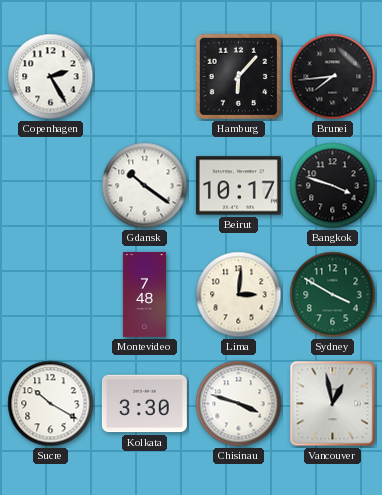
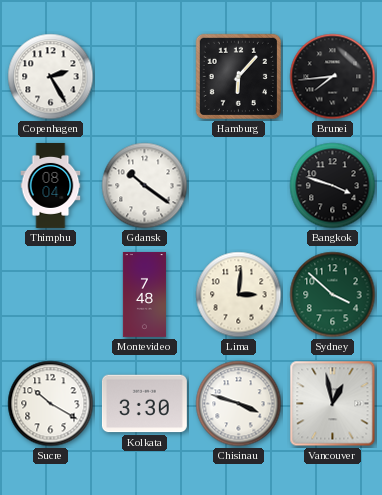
Thimphu: none -> 08:04
Beirut: 10:17 -> none
Sydney: 3:50 -> 3:52
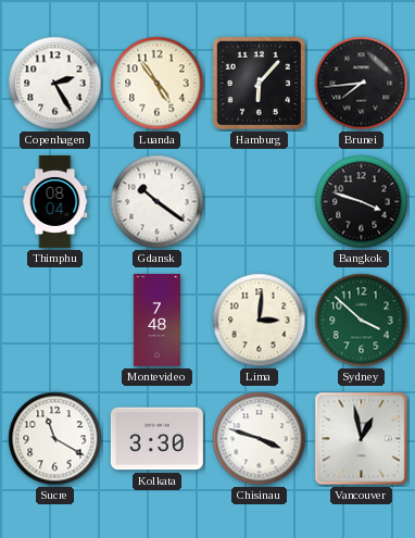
Luanda: none -> 4:54
Sucre: 10:20 -> 11:20
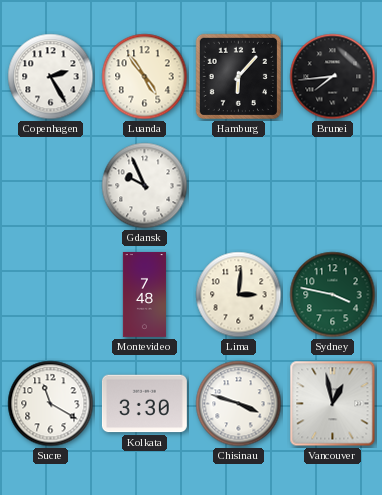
Thimphu: 08:04 -> none
Gdansk: 10:21 -> 9:56
Bangkok: 3:48 -> none
Sydney: 3:52 -> 3:47
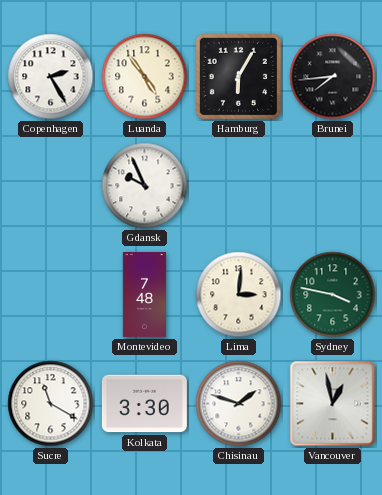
Hamburg: 6:07 -> 6:05
Chisinau: 3:48 -> 1:48
